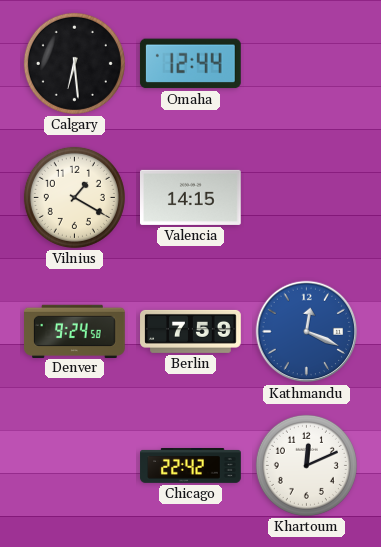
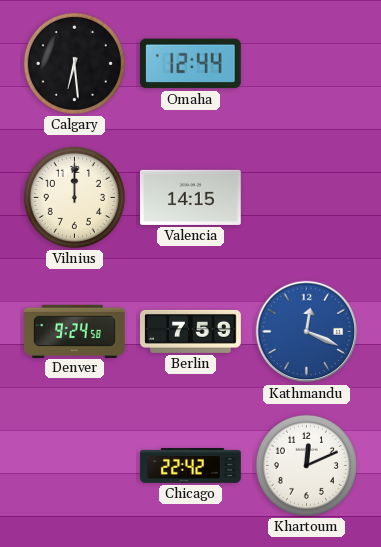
Vilnius: 1:20 -> 12:00
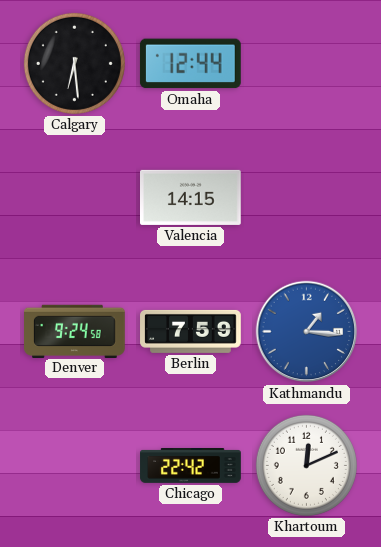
Vilnius: 12:00 -> none
Kathmandu: 12:19 -> 1:16
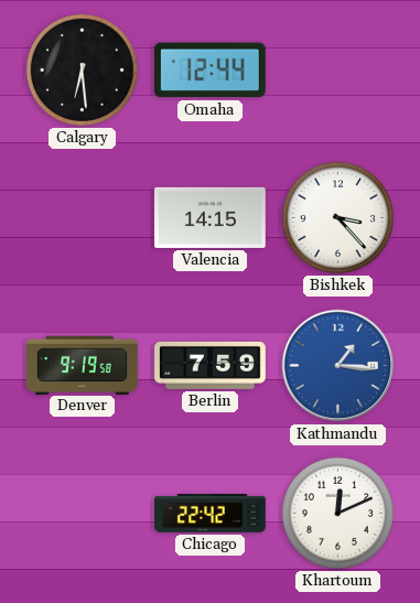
Bishkek: none -> 3:23
Denver: 9:24 -> 9:19
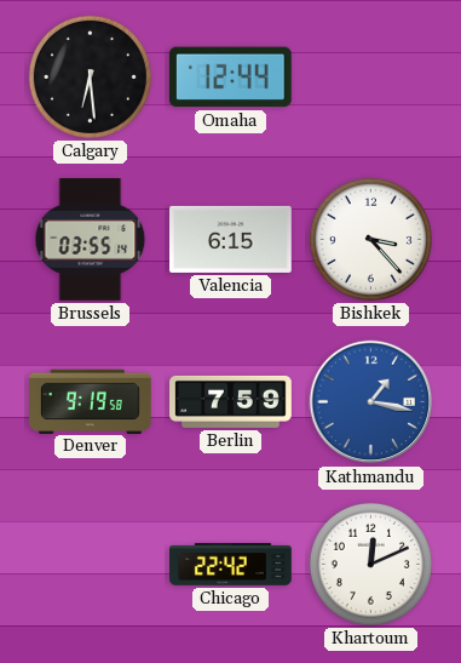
Brussels: none -> 03:55
Valencia: 14:15 -> 6:15
Kathmandu: 1:16 -> 1:17
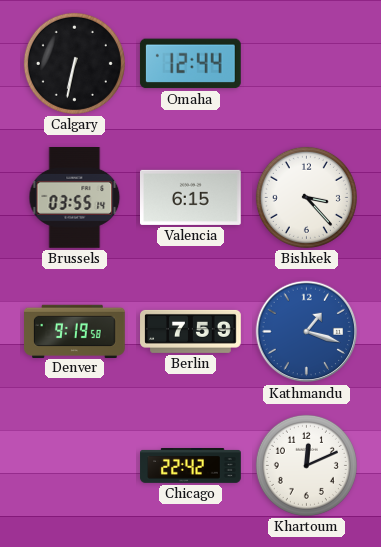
Calgary: 6:29 -> 6:32
Kathmandu: 1:17 -> 1:18
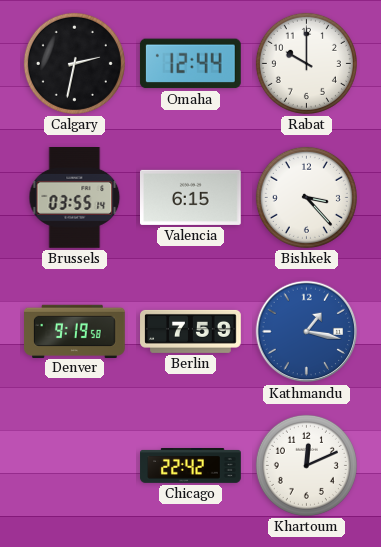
Calgary: 6:32 -> 2:32
Rabat: none -> 10:00
Kathmandu: 1:18 -> 1:17
